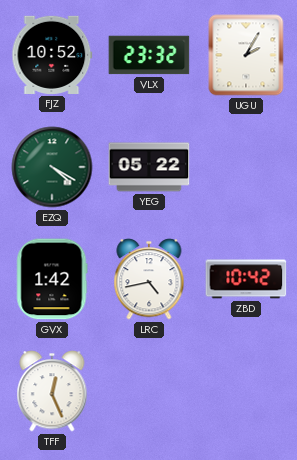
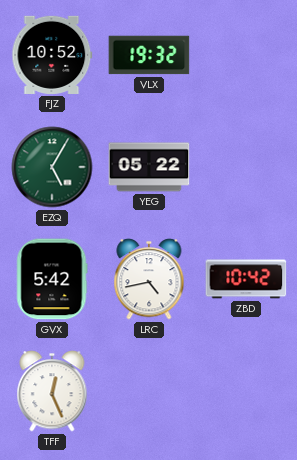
VLX: 23:32 -> 19:32
UGU: 2:05 -> none
EZQ: 4:20 -> 5:05
GVX: 1:42 -> 5:42
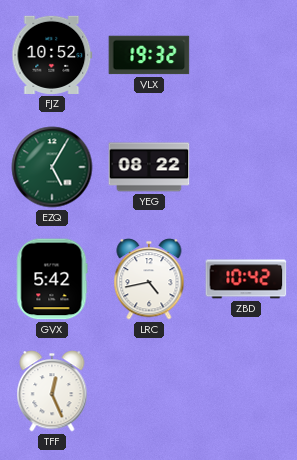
YEG: 05:22 -> 08:22
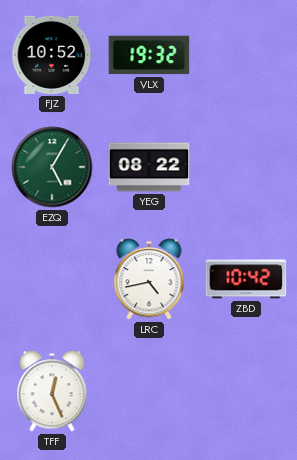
GVX: 5:42 -> none
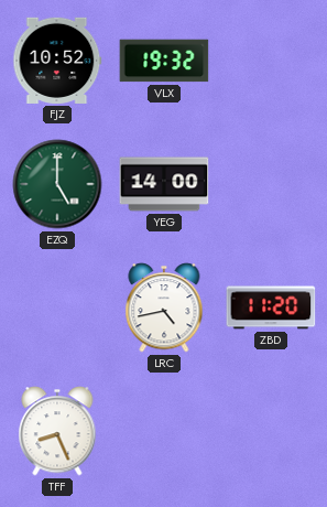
EZQ: 5:05 -> 5:00
YEG: 08:22 -> 14:00
ZBD: 10:42 -> 11:20
TFF: 12:26 -> 8:26
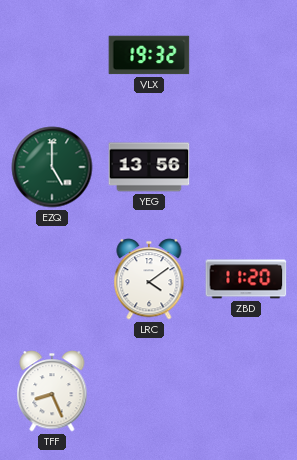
FJZ: 10:52 -> none
YEG: 14:00 -> 13:56
LRC: 4:43 -> 4:09
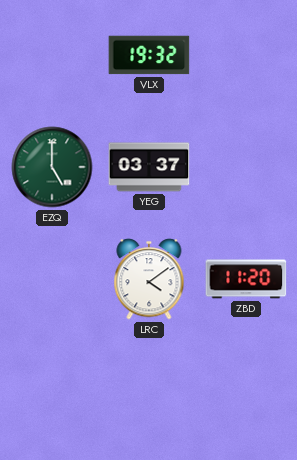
YEG: 13:56 -> 03:37
TFF: 8:26 -> none
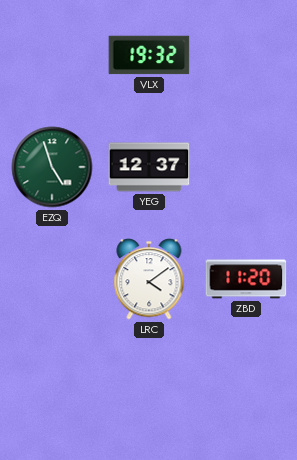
EZQ: 5:00 -> 4:57
YEG: 03:37 -> 12:37
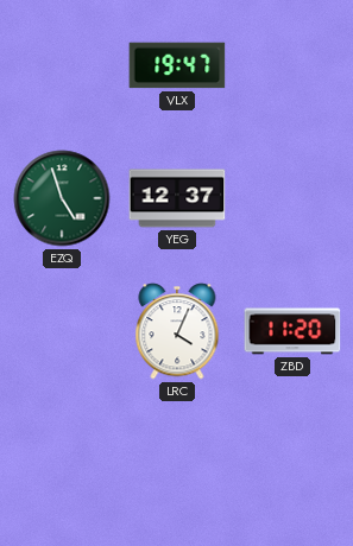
VLX: 19:32 -> 19:47
LRC: 4:09 -> 4:04
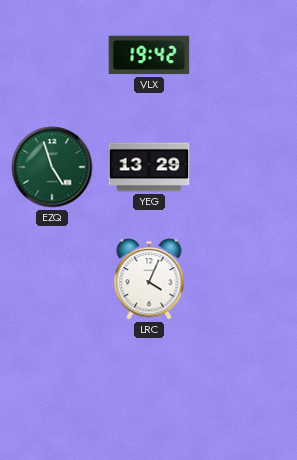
VLX: 19:47 -> 19:42
YEG: 12:37 -> 13:29
ZBD: 11:20 -> none
